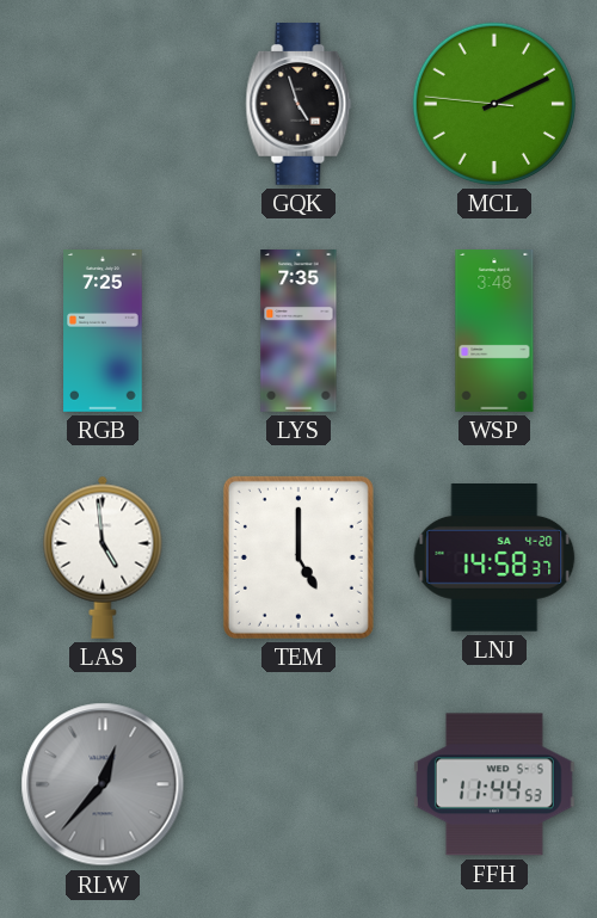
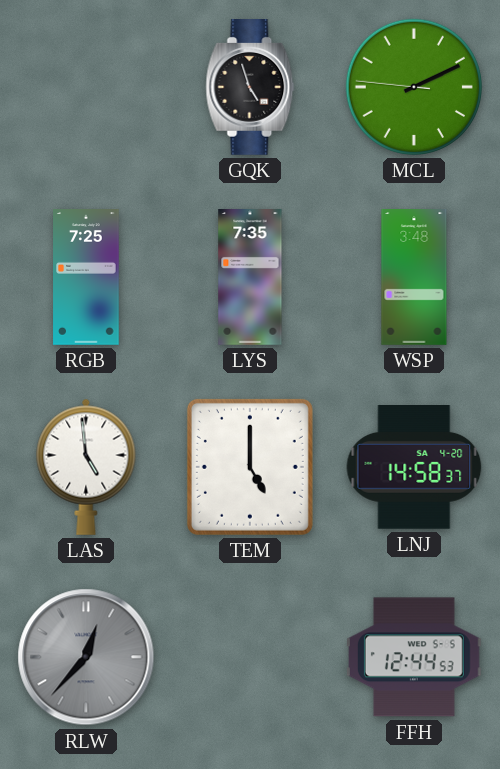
FFH: 11:44 -> 12:44
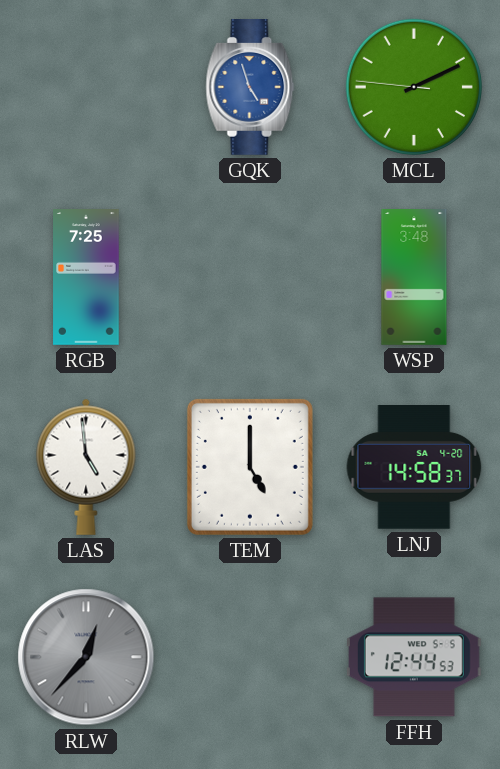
GQK dial: black -> blue
LYS: 7:35 -> none
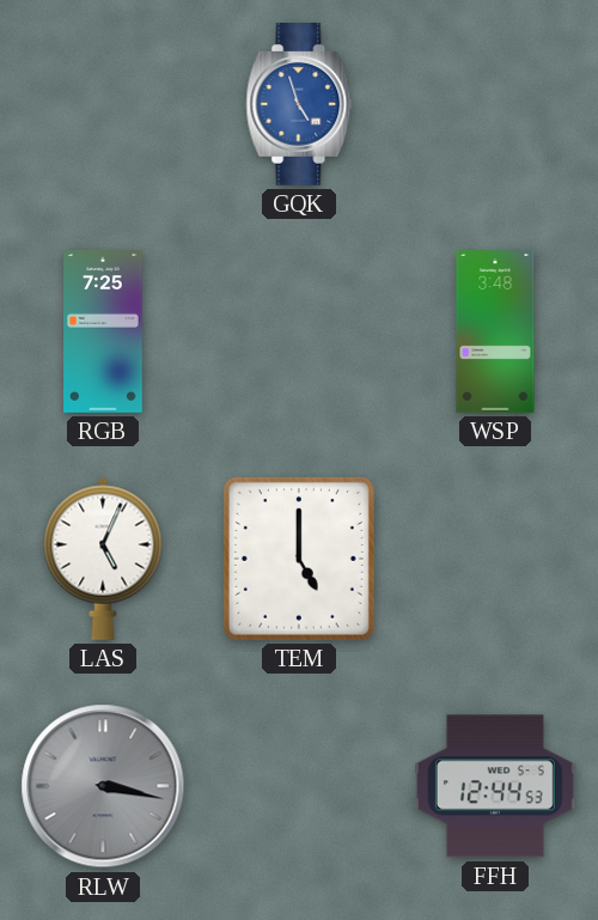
MCL: 2:10 -> none
LAS: 4:59 -> 5:04
LNJ: 14:58 -> none
RLW: 12:37 -> 3:17
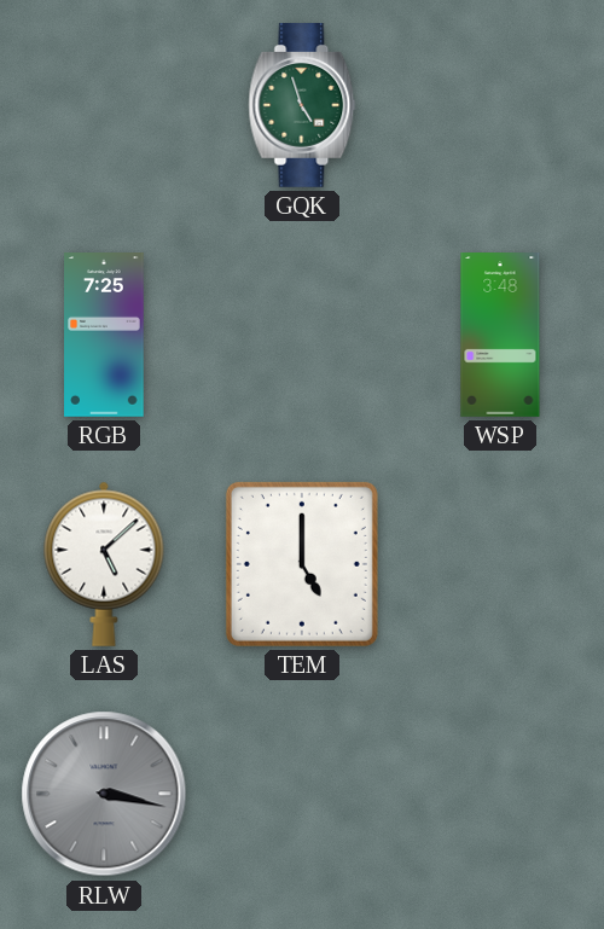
GQK dial: blue -> green
LAS: 5:04 -> 5:08
FFH: 12:44 -> none
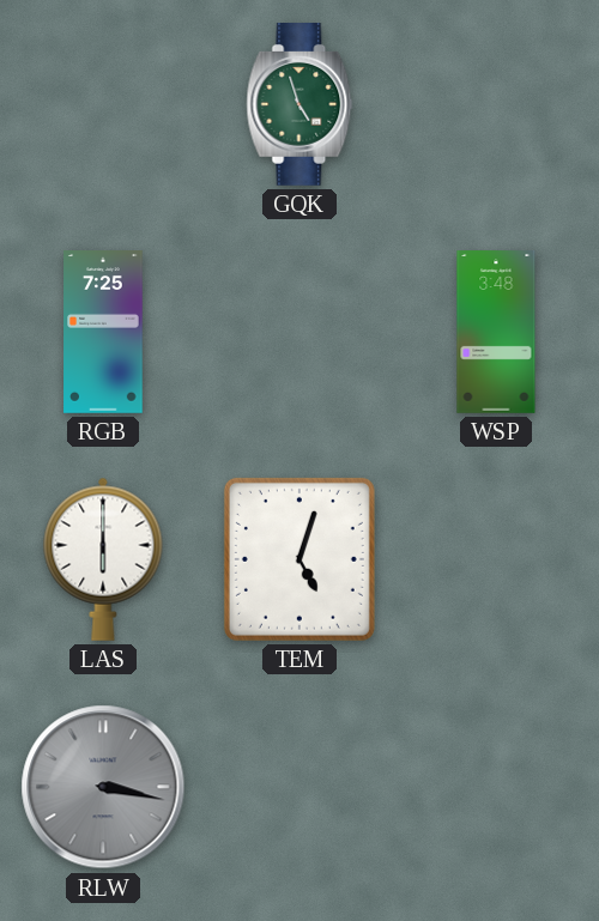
LAS: 5:08 -> 6:00
TEM: 5:00 -> 5:03
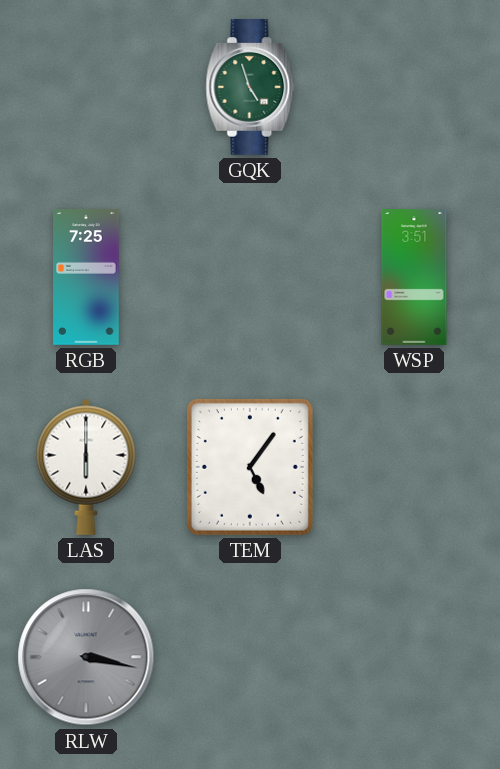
WSP: 3:48 -> 3:51
TEM: 5:03 -> 5:06
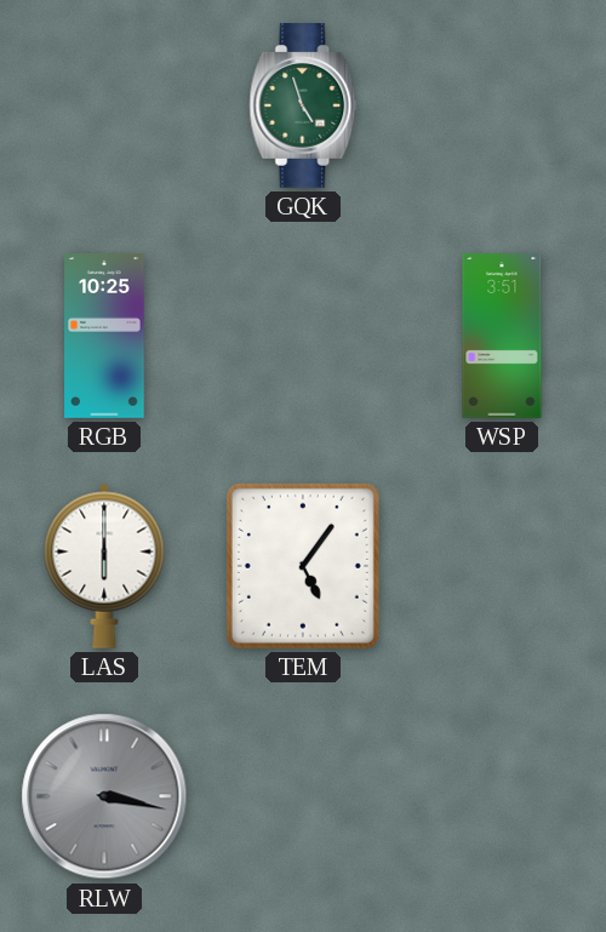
RGB: 7:25 -> 10:25
